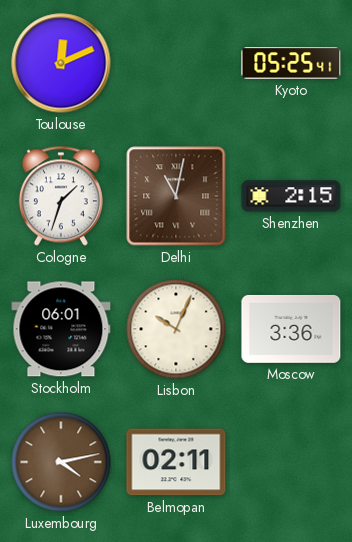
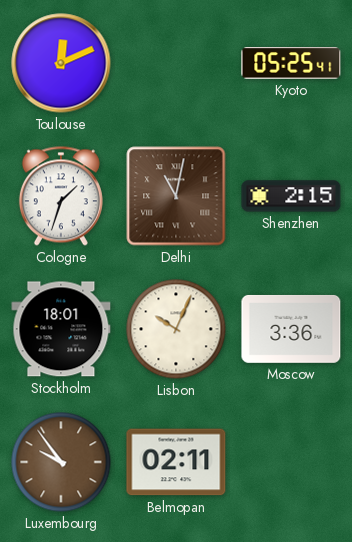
Stockholm: 06:01 -> 18:01
Luxembourg: 4:13 -> 9:54
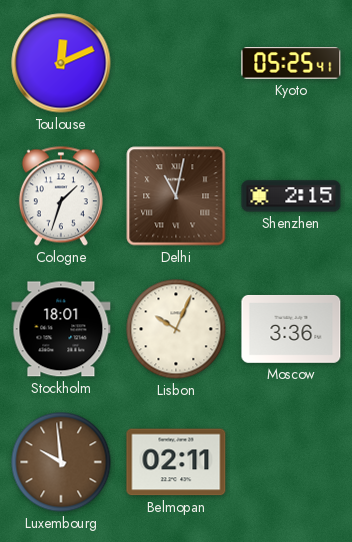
Luxembourg: 9:54 -> 9:59
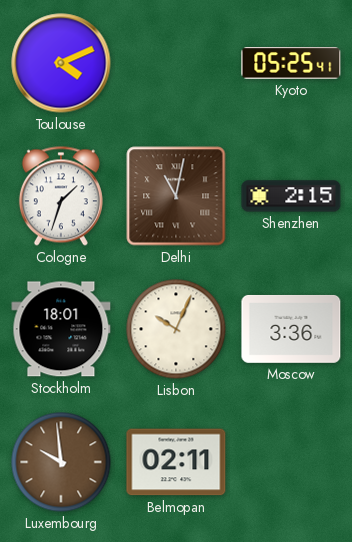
Toulouse: 12:11 -> 4:11
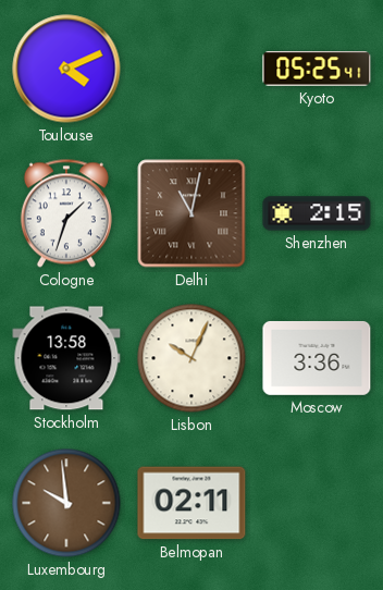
Stockholm: 18:01 -> 13:58
